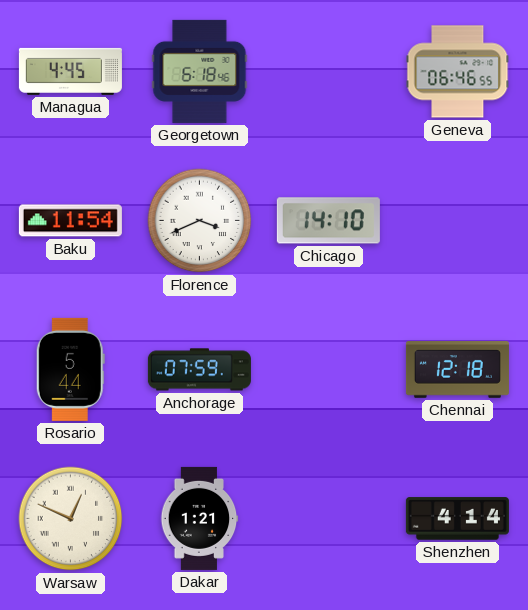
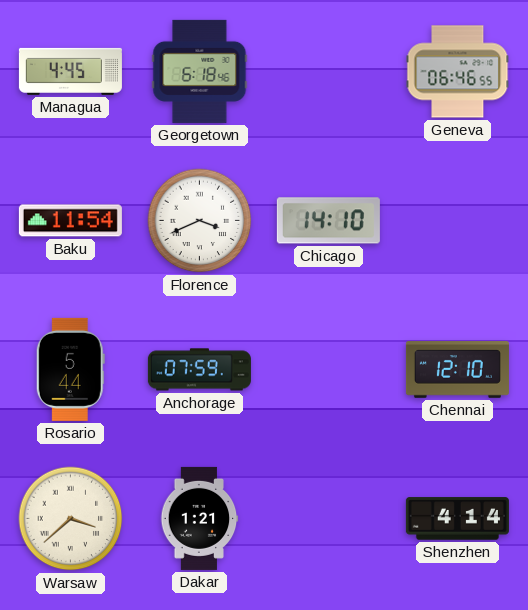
Chennai: 12:18 -> 12:10
Warsaw: 12:49 -> 3:38
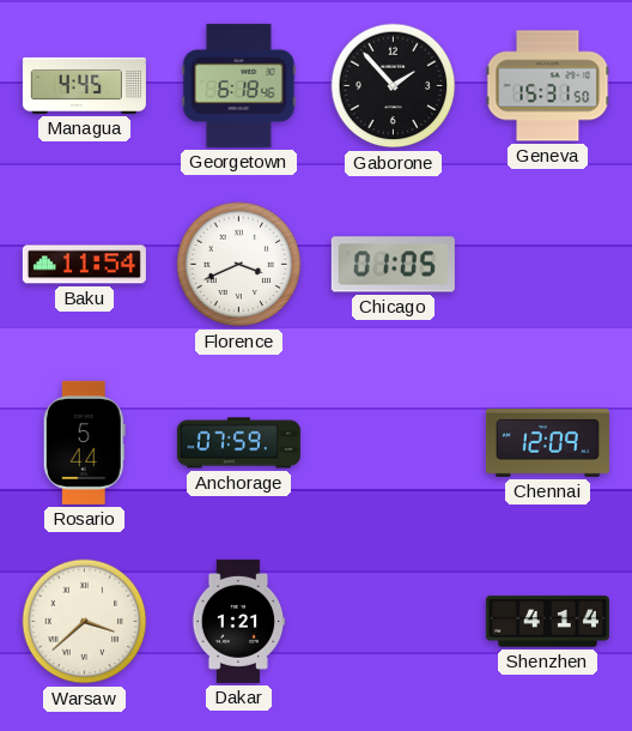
Gaborone: none -> 1:53
Geneva: 06:46 -> 15:31
Chicago: 14:10 -> 01:05
Chennai: 12:10 -> 12:09
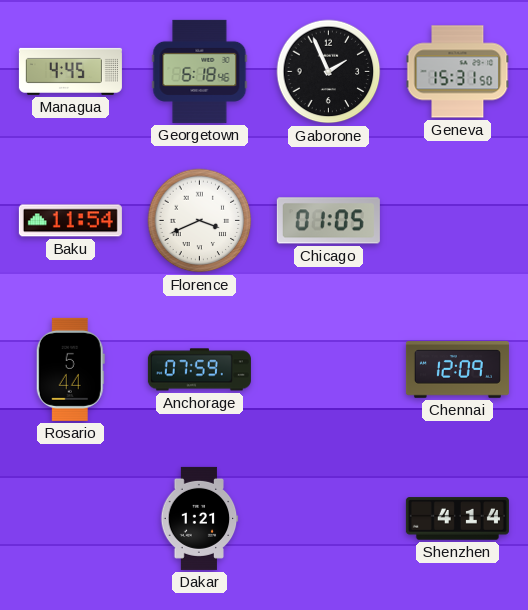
Gaborone: 1:53 -> 1:56
Warsaw: 3:38 -> none
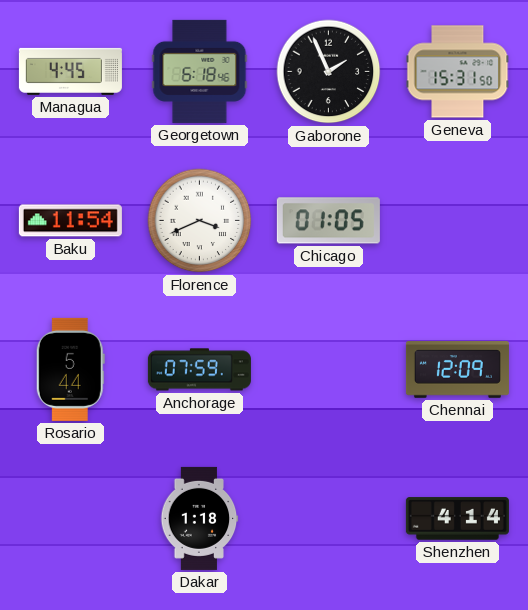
Dakar: 1:21 -> 1:18
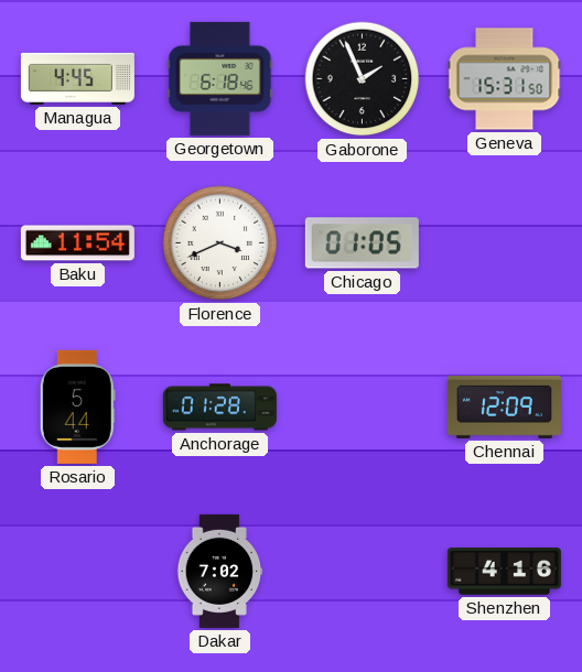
Anchorage: 07:59 -> 01:28
Dakar: 1:18 -> 7:02
Shenzhen: 4:14 -> 4:16
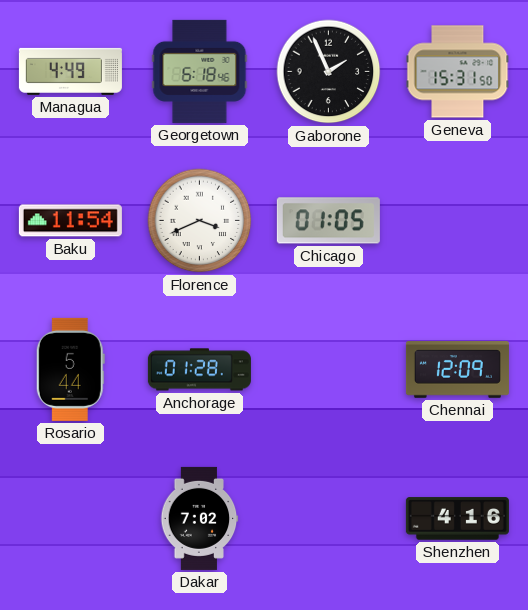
Managua: 4:45 -> 4:49
